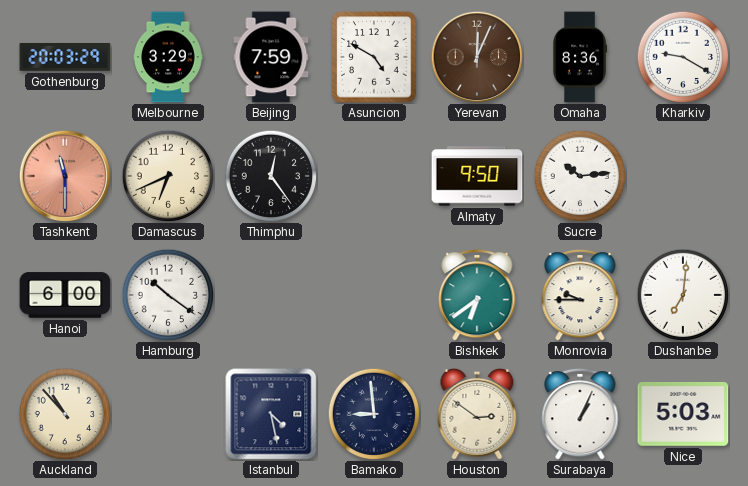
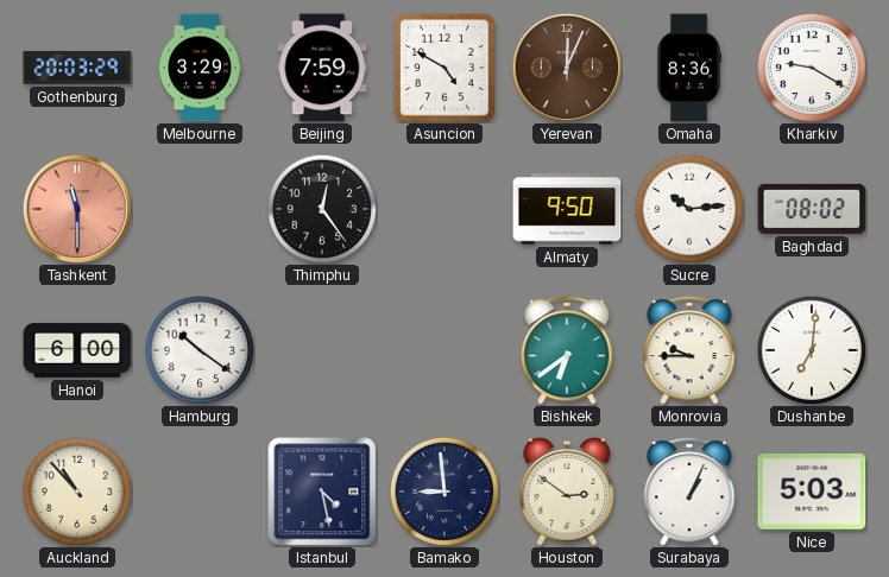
Damascus: 6:41 -> none
Baghdad: none -> 08:02
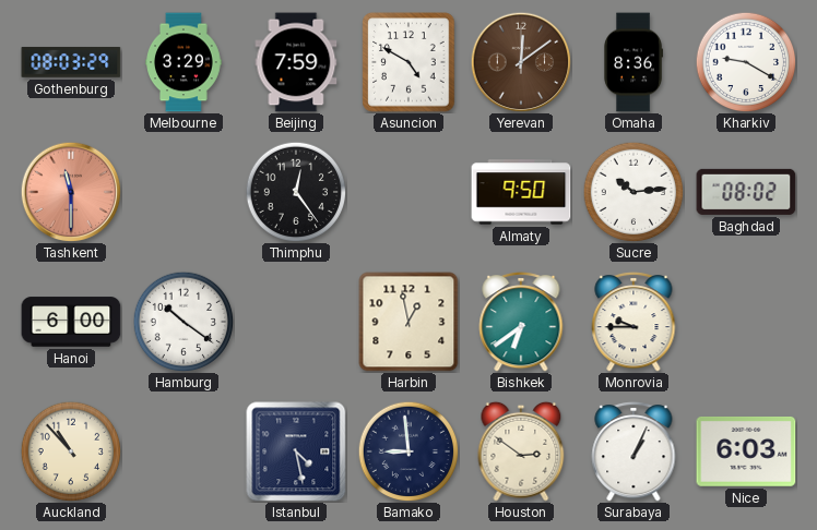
Gothenburg: 20:03 -> 08:03
Yerevan: 12:04 -> 12:09
Harbin: none -> 12:58
Dushanbe: 7:01 -> none
Nice: 5:03 -> 6:03
